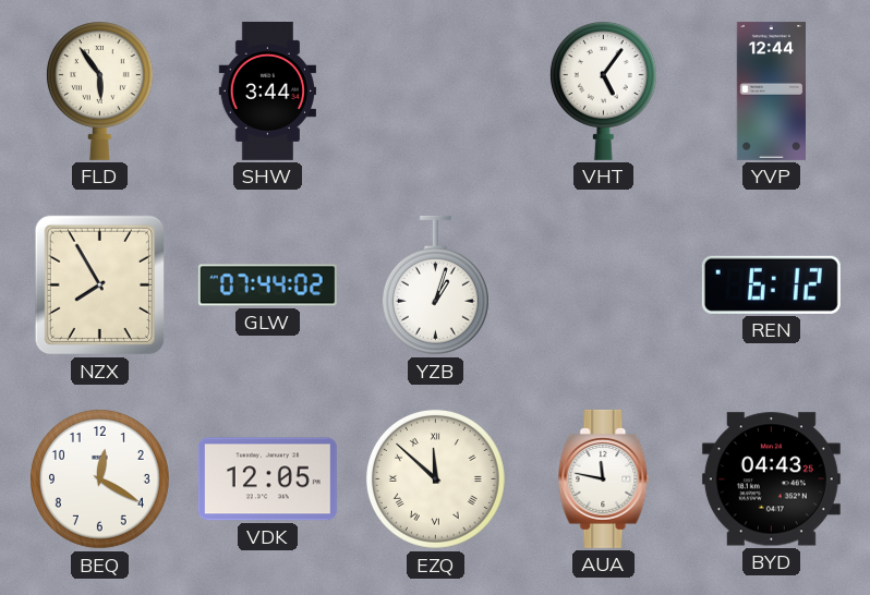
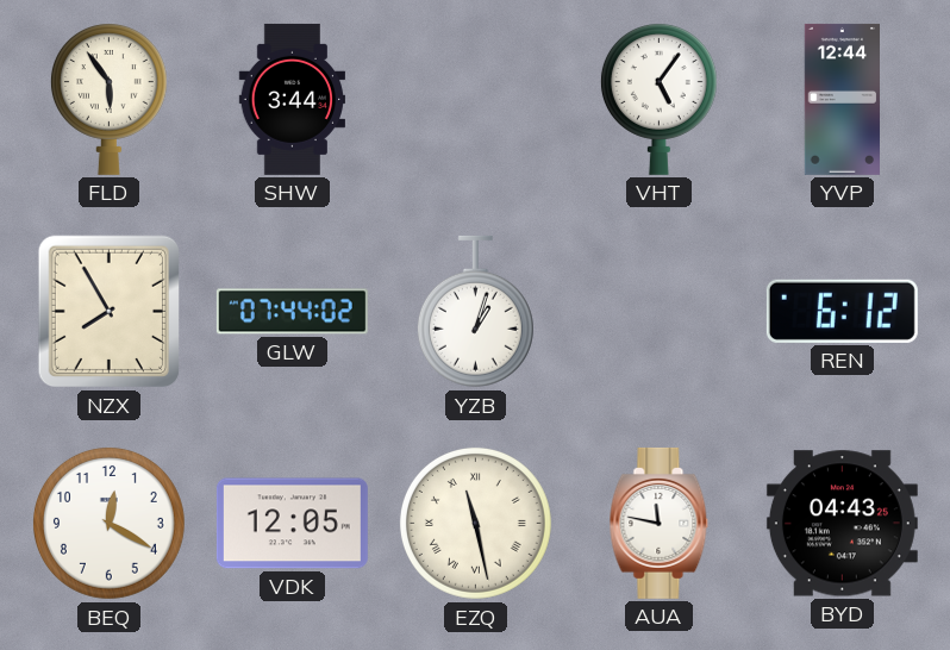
EZQ: 11:52 -> 11:28
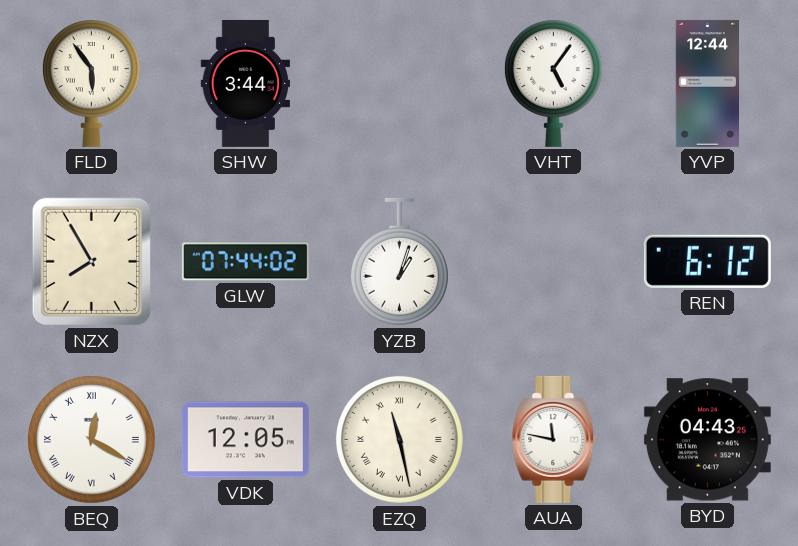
BEQ numerals: Arabic -> Roman
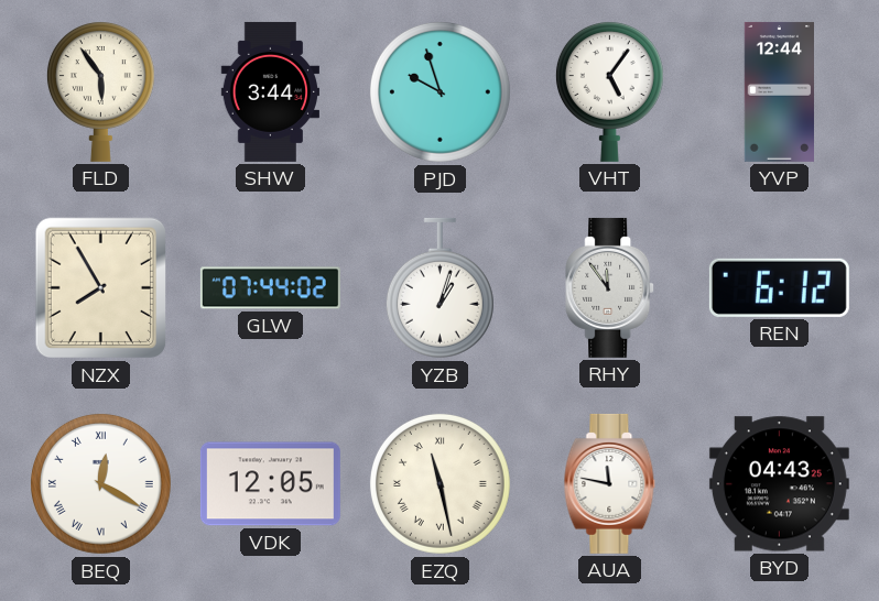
PJD: none -> 9:57
RHY: none -> 11:54
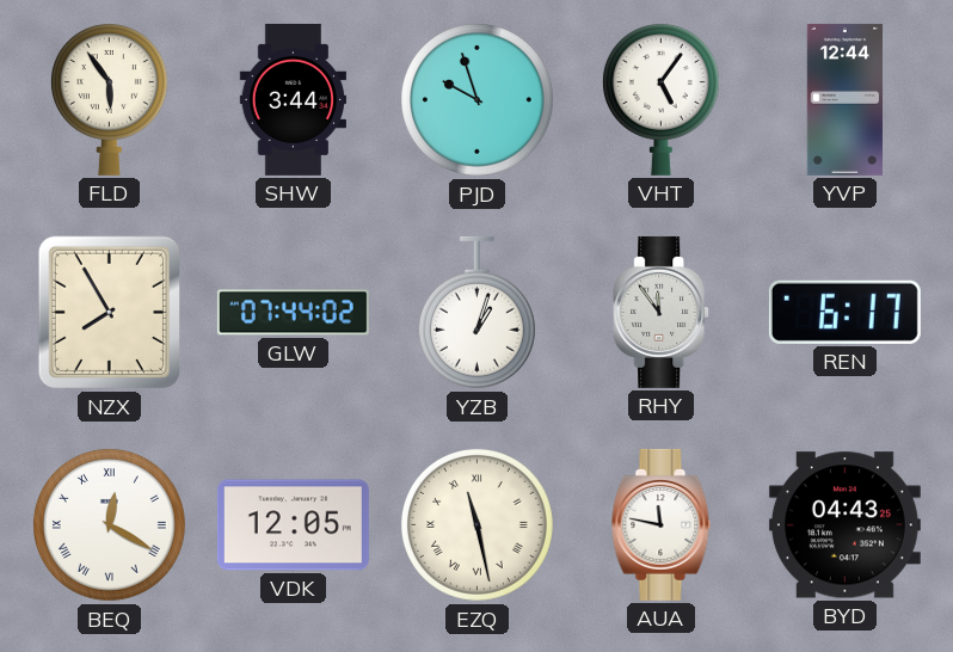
REN: 6:12 -> 6:17
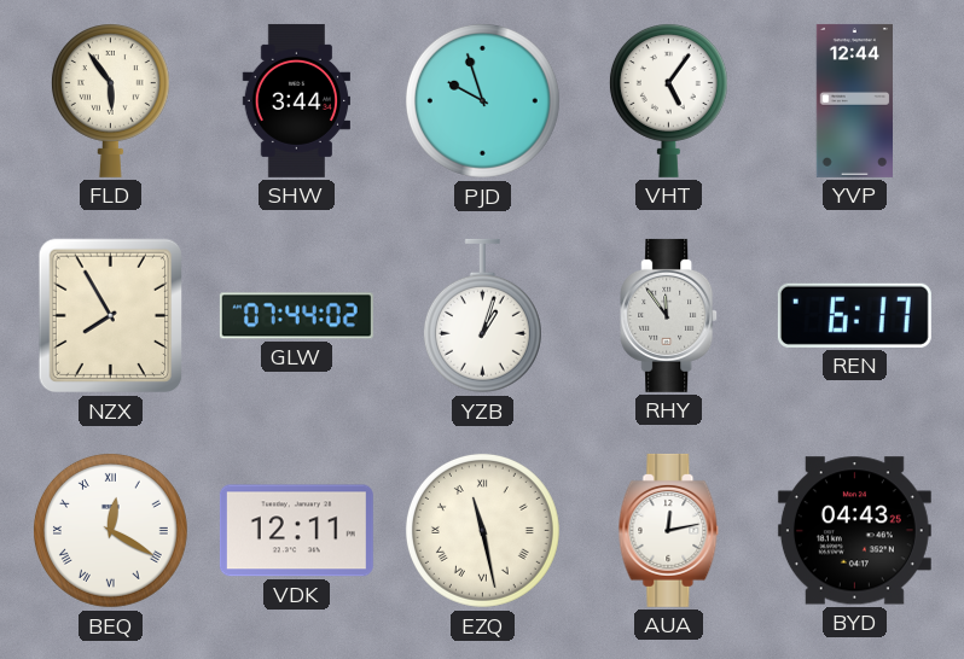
VDK: 12:05 -> 12:11
AUA: 11:47 -> 12:13
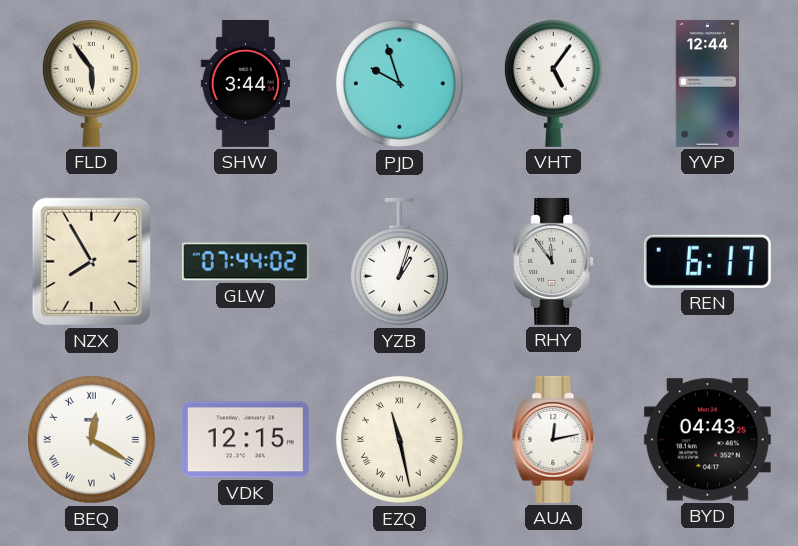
VDK: 12:11 -> 12:15
